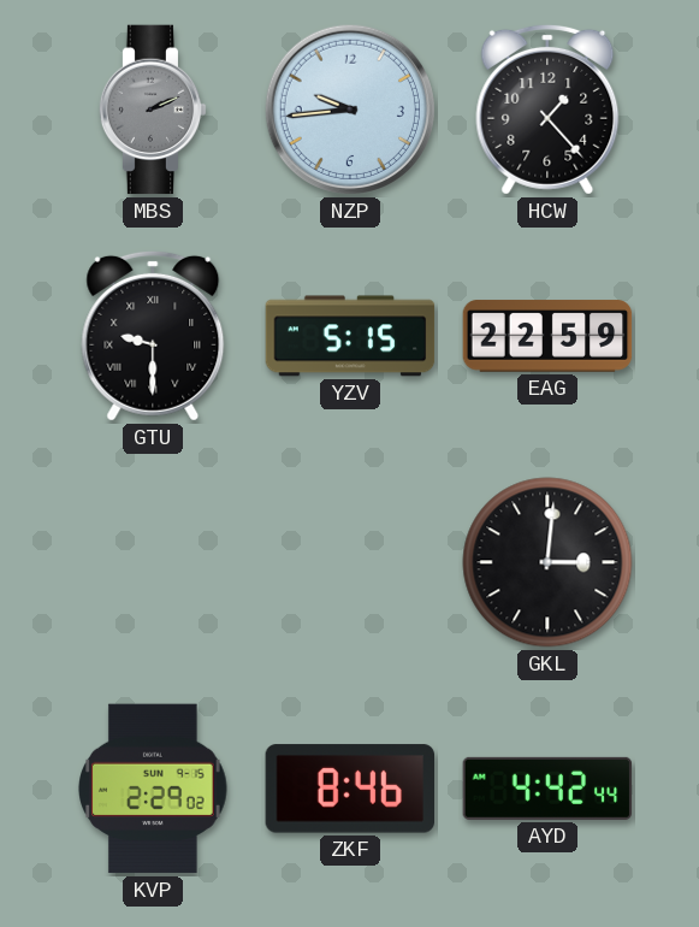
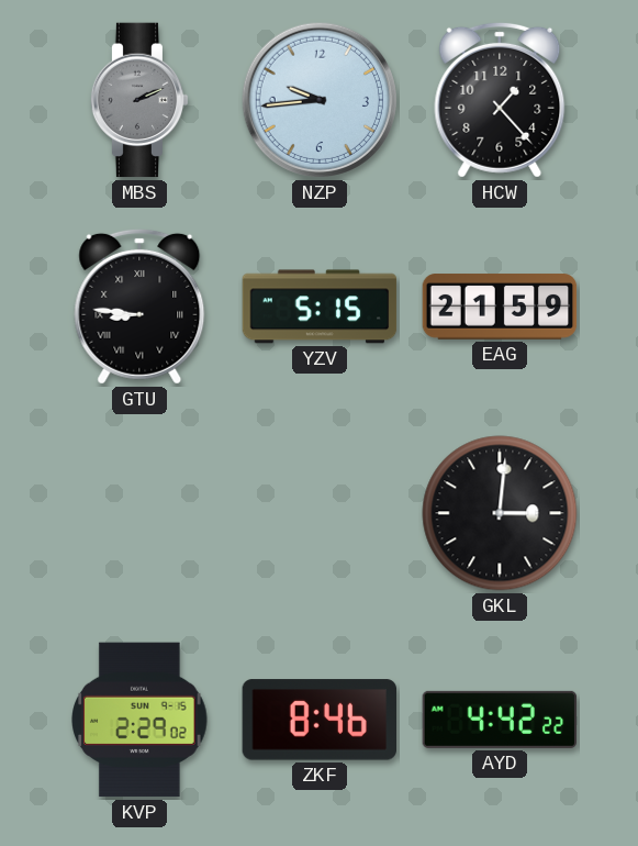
GTU: 9:30 -> 8:46
EAG: 22:59 -> 21:59
AYD: 4:42:44 -> 4:42:22
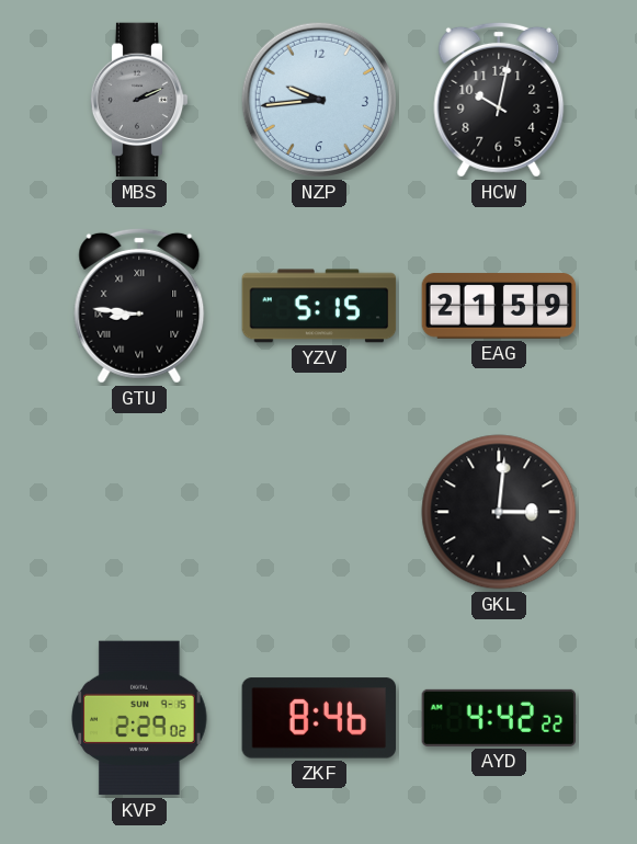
HCW: 1:23 -> 10:02
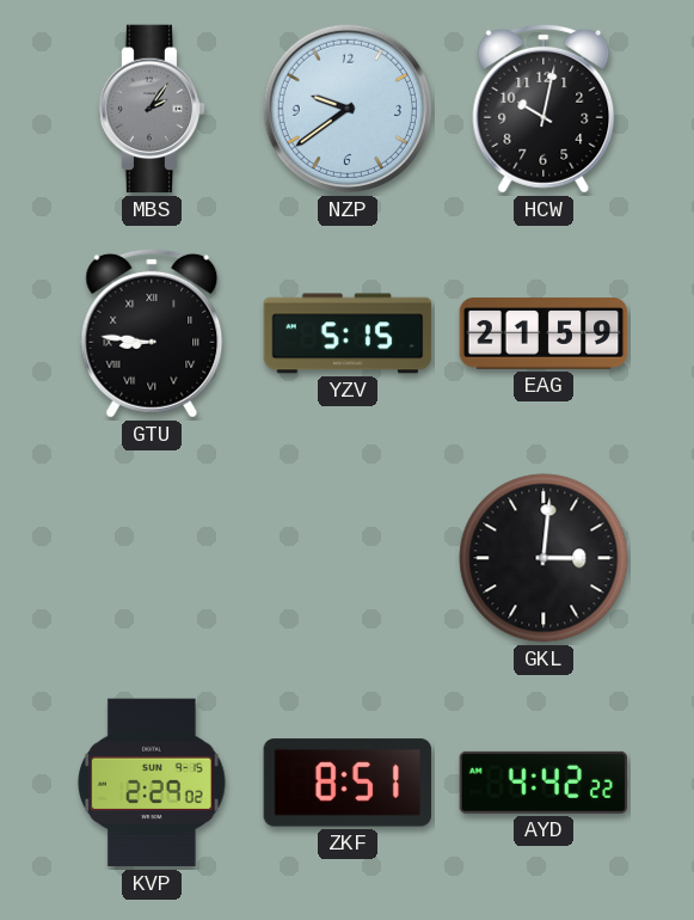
MBS: 2:11 -> 2:06
NZP: 9:44 -> 9:39
ZKF: 8:46 -> 8:51
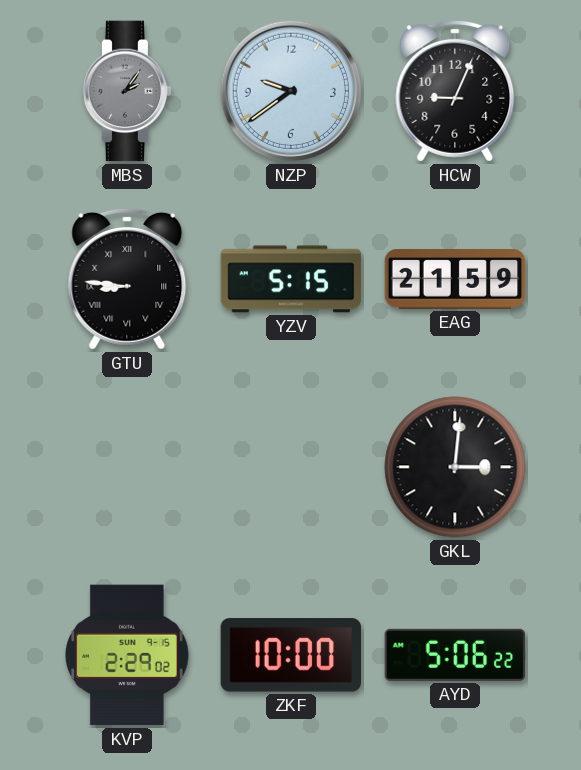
HCW: 10:02 -> 9:04
ZKF: 8:51 -> 10:00
AYD: 4:42 -> 5:06
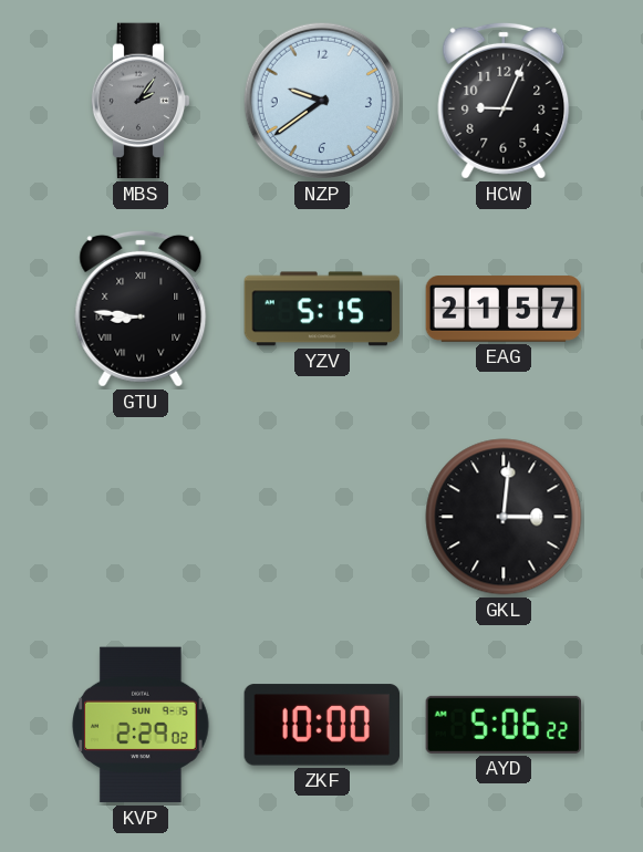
EAG: 21:59 -> 21:57
